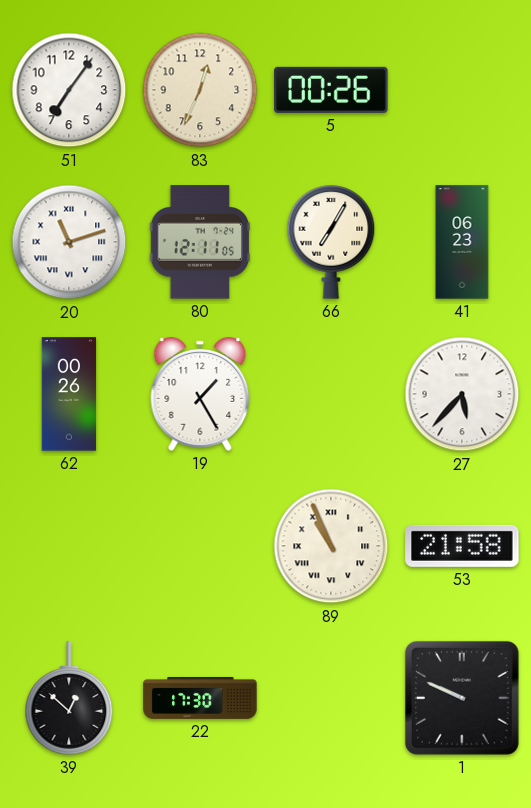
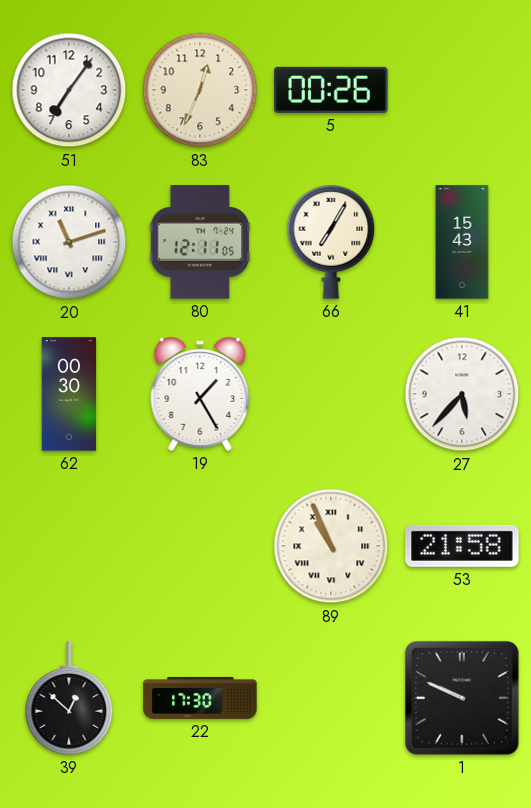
41: 06:23 -> 15:43
62: 00:26 -> 00:30
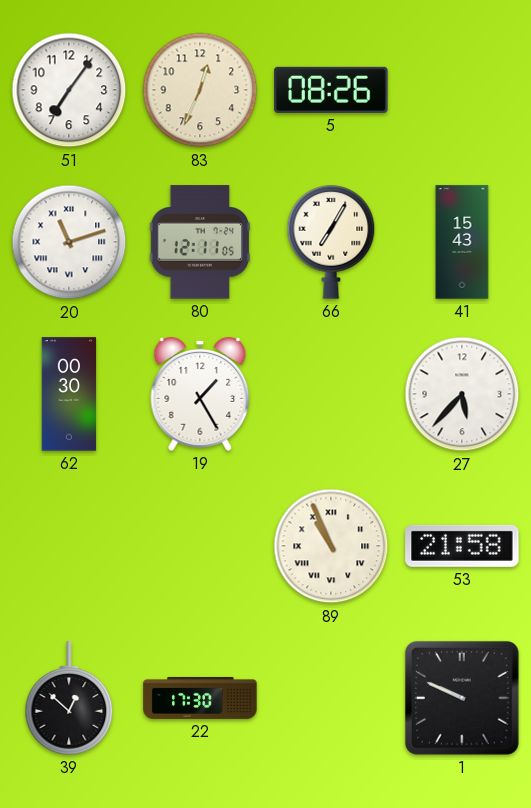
5: 00:26 -> 08:26
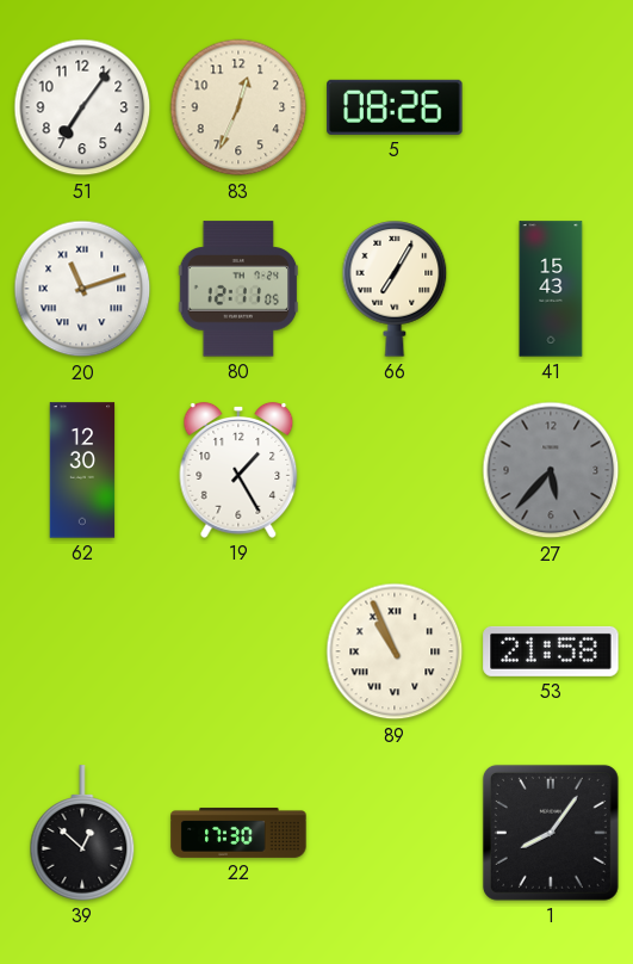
62: 00:30 -> 12:30
27 dial: white -> grey
1: 9:49 -> 8:06
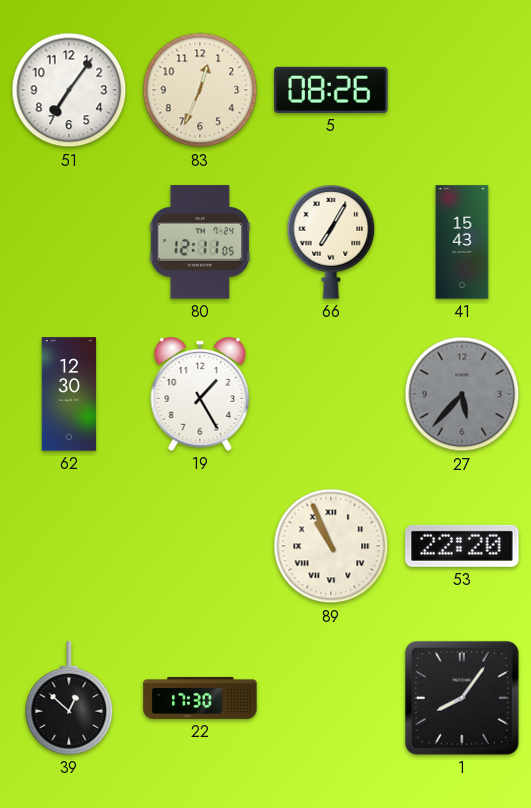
20: 11:12 -> none
53: 21:58 -> 22:20
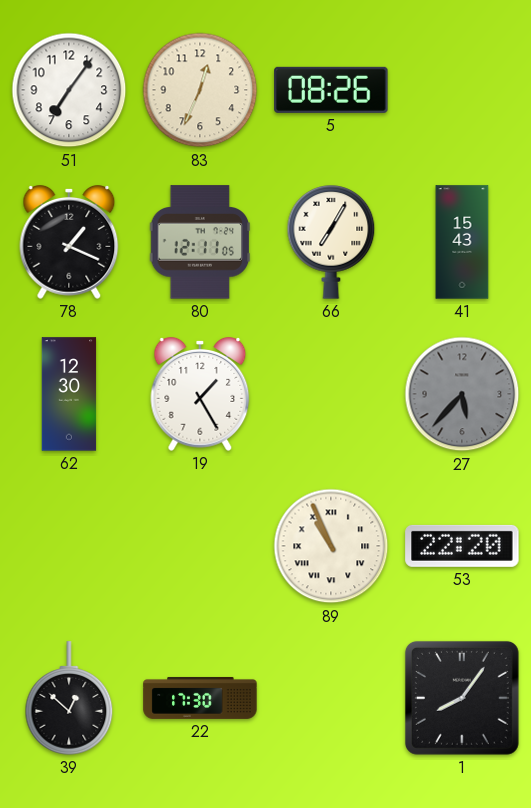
78: none -> 1:19
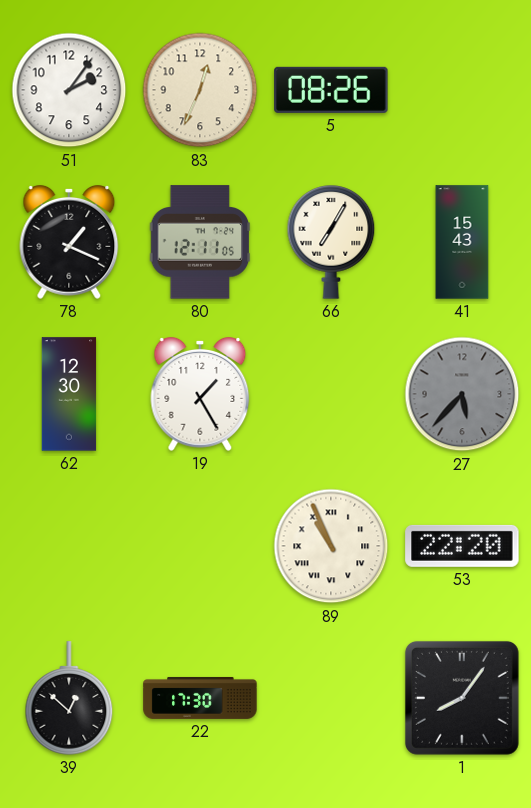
51: 7:06 -> 2:06
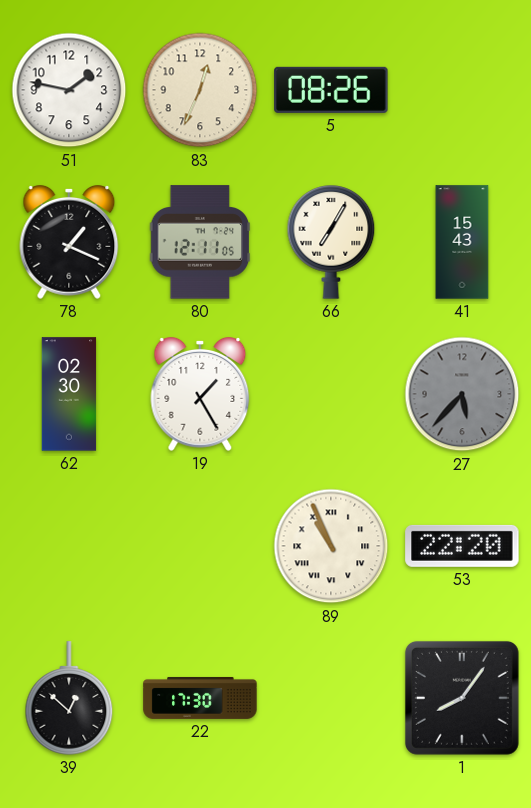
51: 2:06 -> 1:47
62: 12:30 -> 02:30
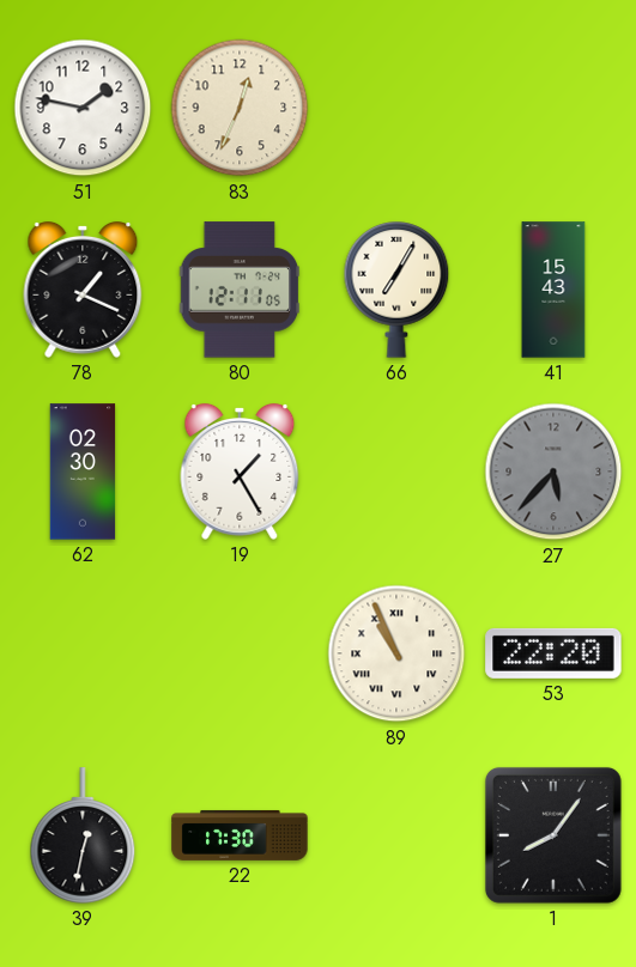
5: 08:26 -> none
39: 12:52 -> 12:32
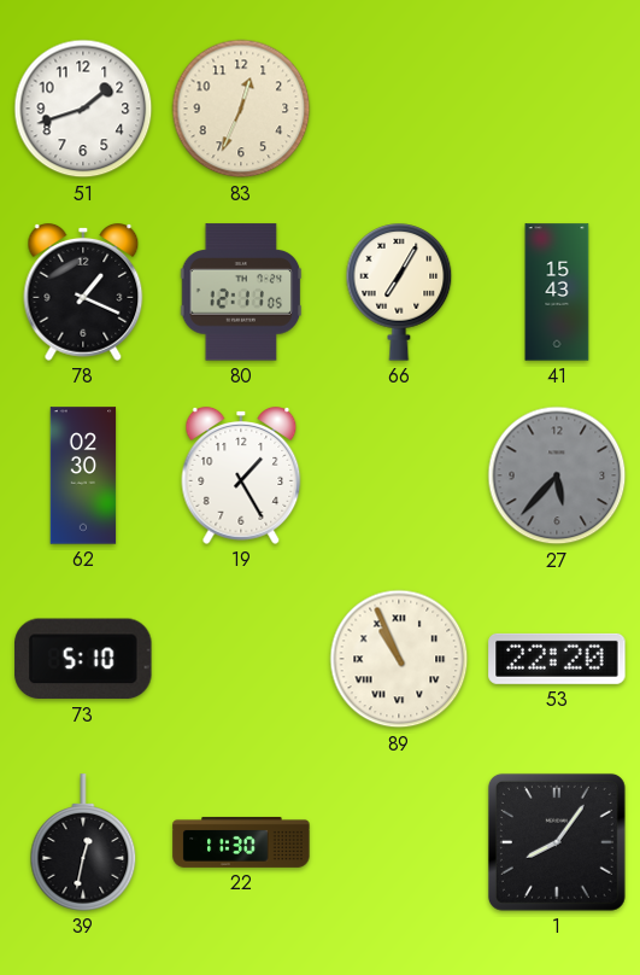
51: 1:47 -> 1:42
73: none -> 5:10
22: 17:30 -> 11:30
